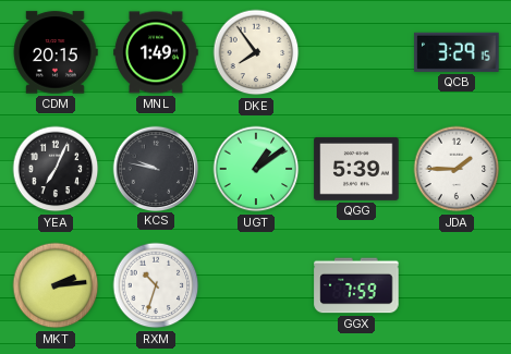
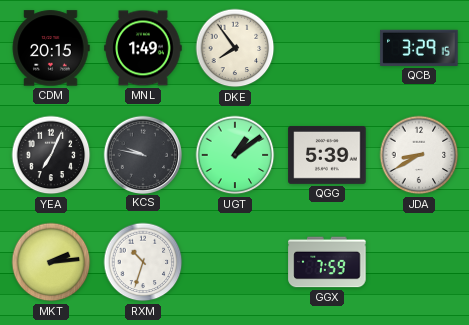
JDA: 1:45 -> 8:40
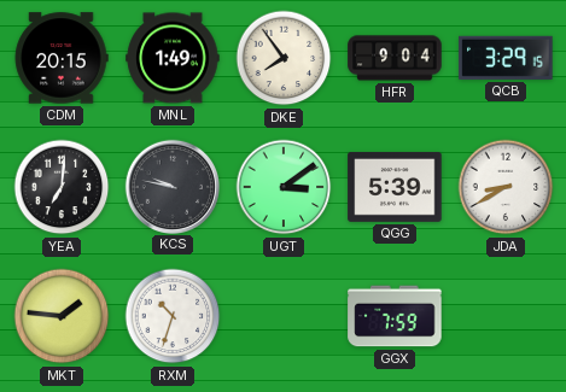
HFR: none -> 9:04
YEA: 7:04 -> 7:01
UGT: 1:09 -> 3:09
MKT: 2:14 -> 1:46
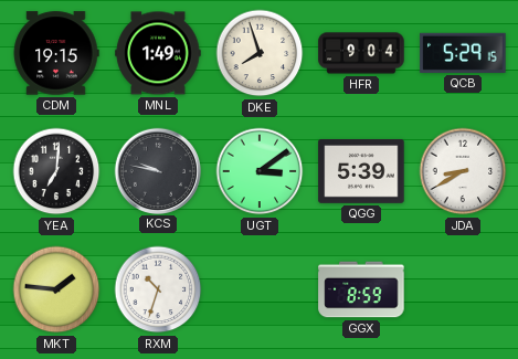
CDM: 20:15 -> 19:15
DKE: 7:54 -> 7:57
QCB: 3:29 -> 5:29
GGX: 7:59 -> 8:59
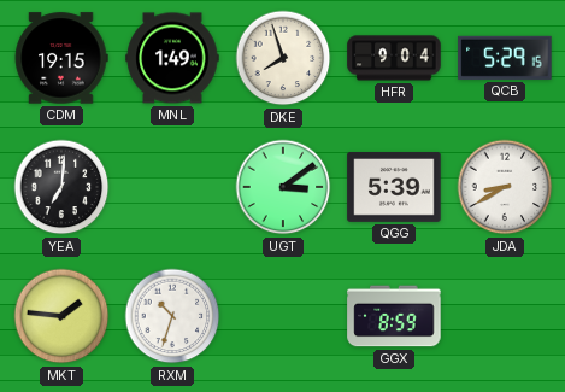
KCS: 9:47 -> none
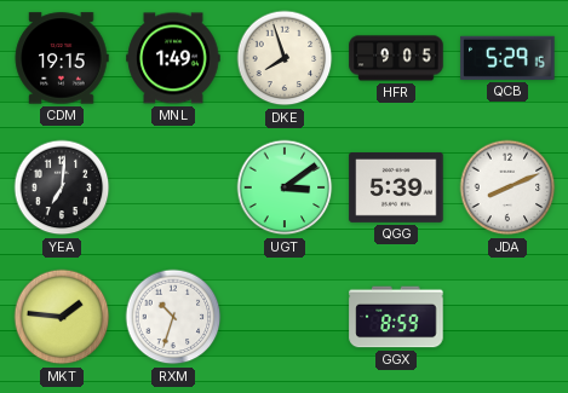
HFR: 9:04 -> 9:05
JDA: 8:40 -> 8:11
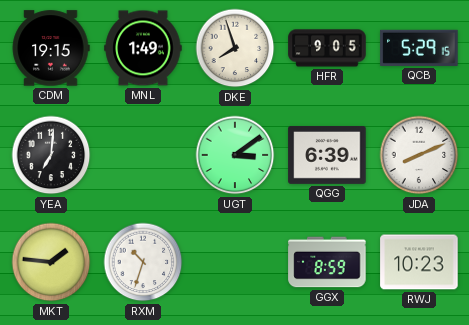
QGG: 5:39 -> 6:39
RWJ: none -> 10:23
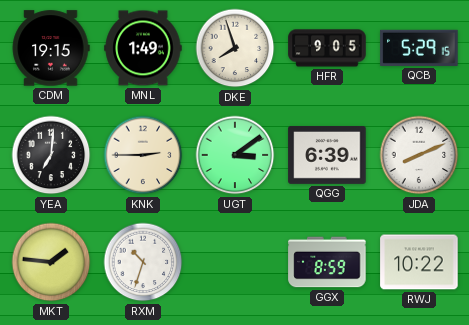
KNK: none -> 2:45
RWJ: 10:23 -> 10:22
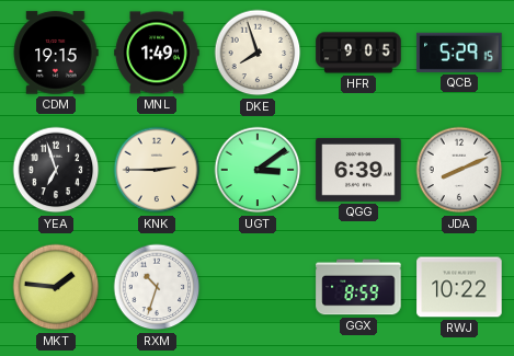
YEA: 7:01 -> 6:57
